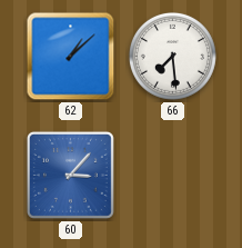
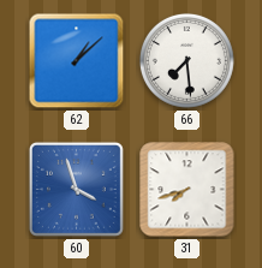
60: 3:07 -> 3:57
31: none -> 7:42
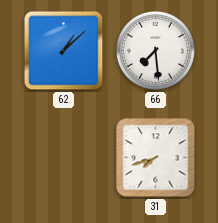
60: 3:57 -> none
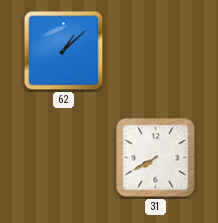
66: 7:29 -> none
31: 7:42 -> 7:40
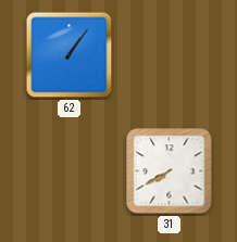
62: 1:08 -> 1:06
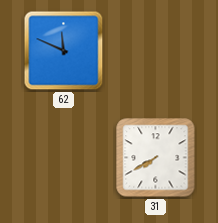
62: 1:06 -> 11:49
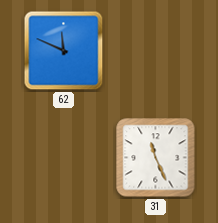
31: 7:40 -> 11:26
